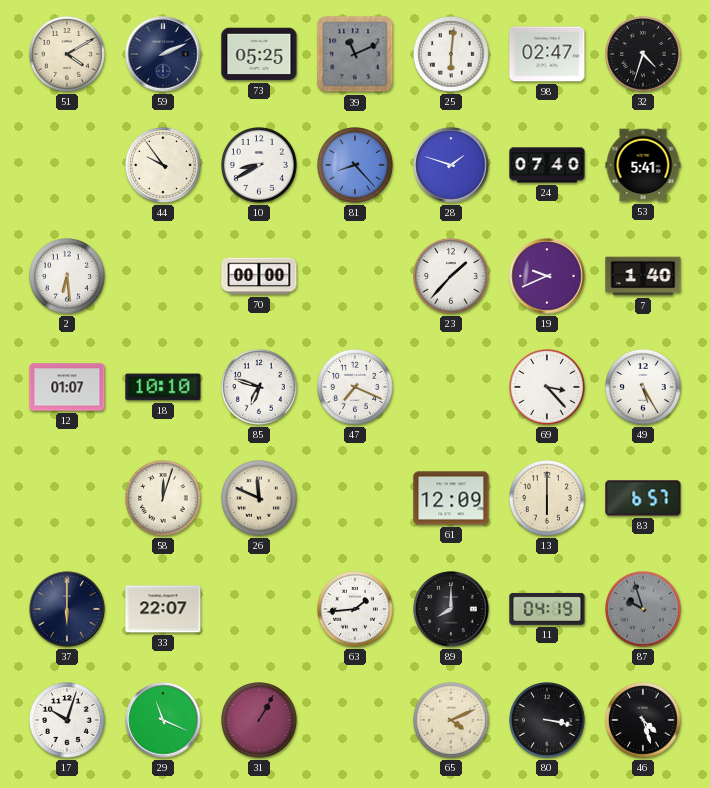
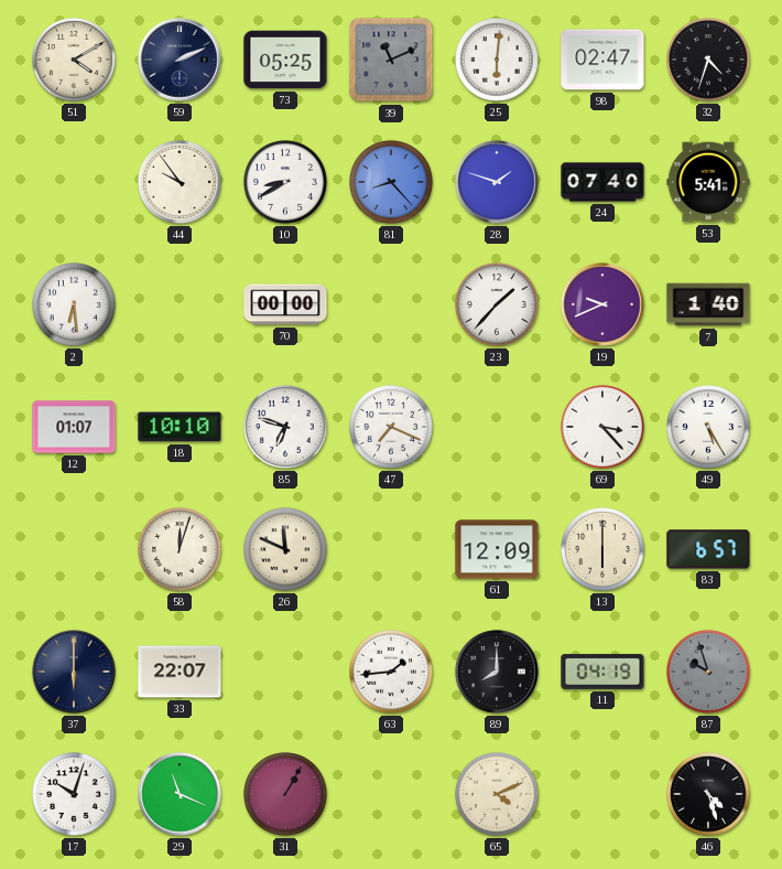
80: 3:17 -> none
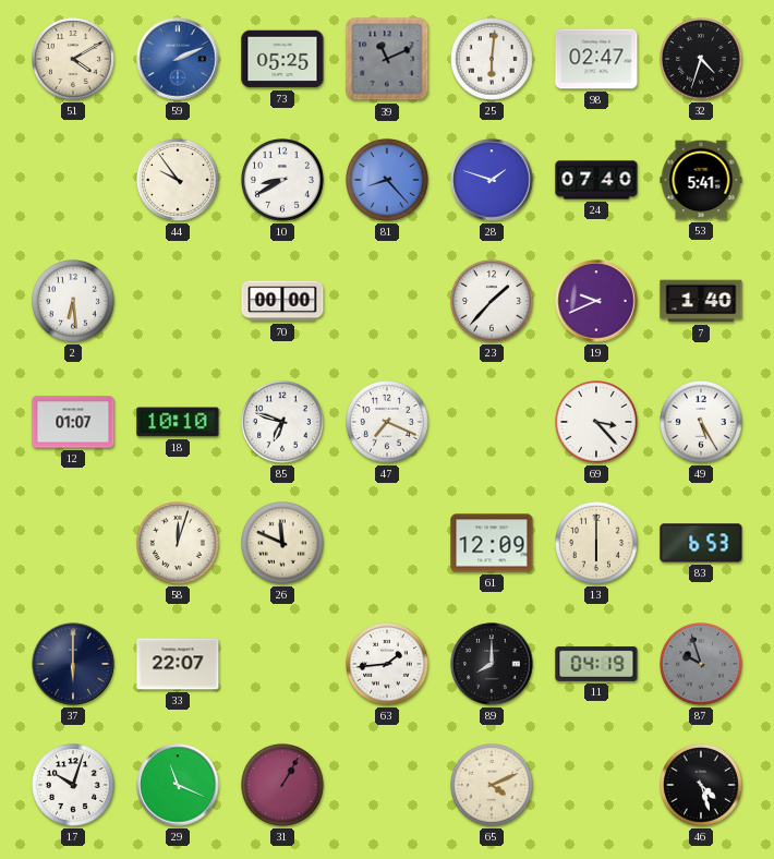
59 dial: navy -> blue
83: 6:57 -> 6:53
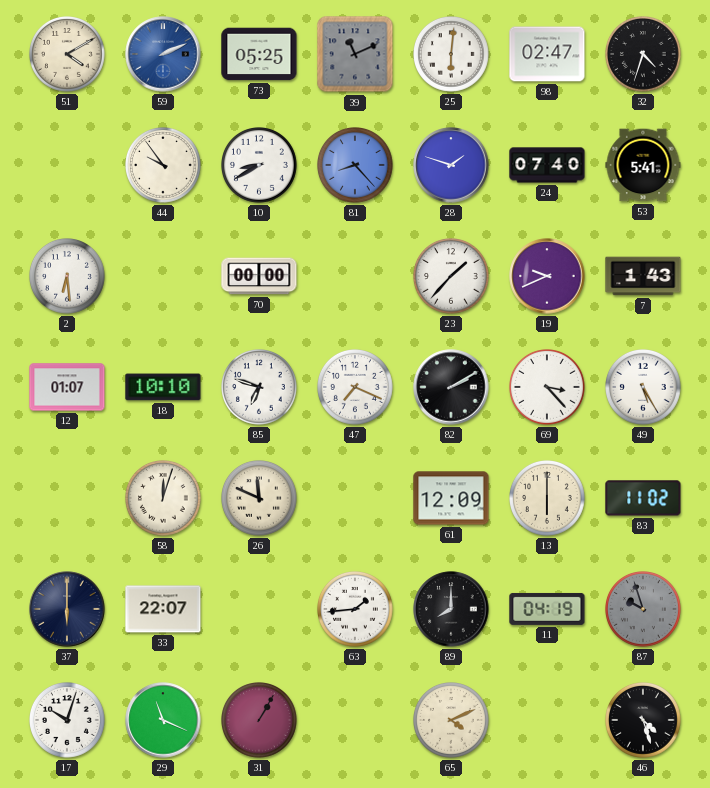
7: 1:40 -> 1:43
82: none -> 2:10
83: 6:53 -> 11:02
